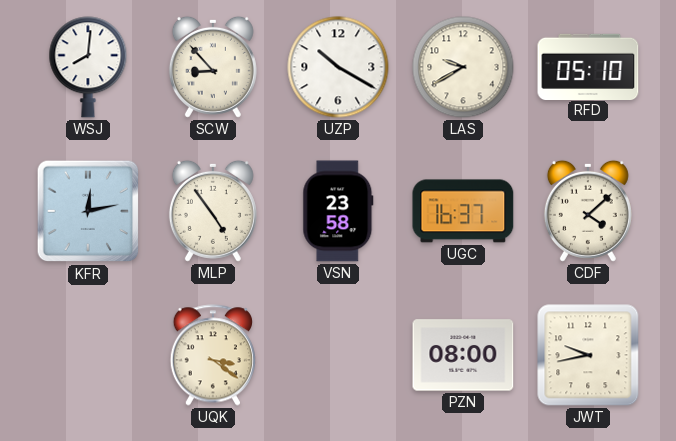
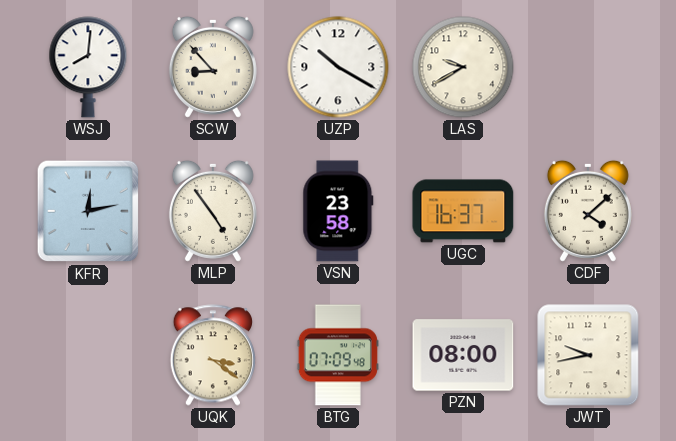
RFD: 05:10 -> none
BTG: none -> 07:09
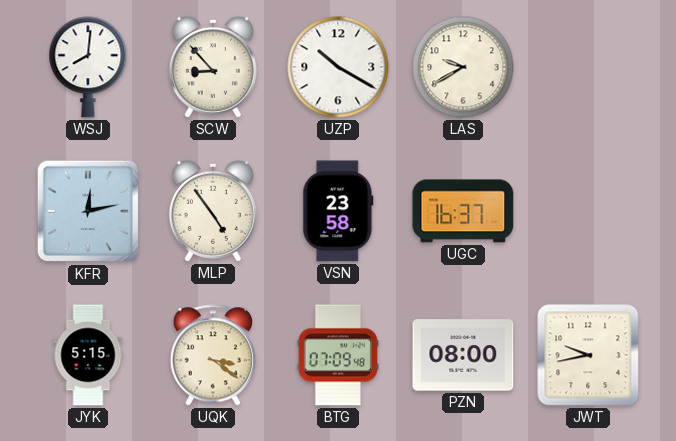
CDF: 4:08 -> none
JYK: none -> 5:15
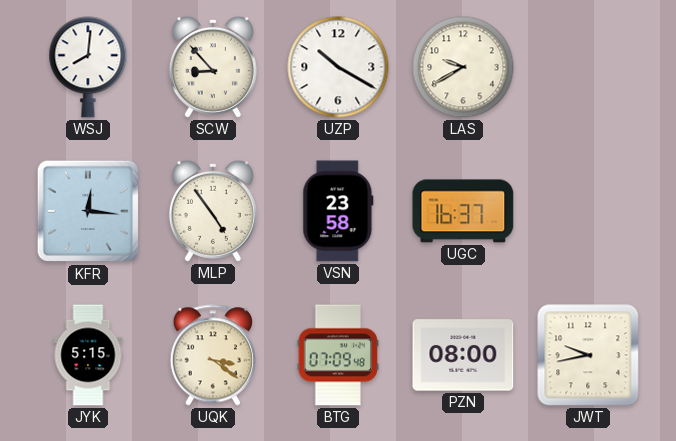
KFR: 12:13 -> 12:16
